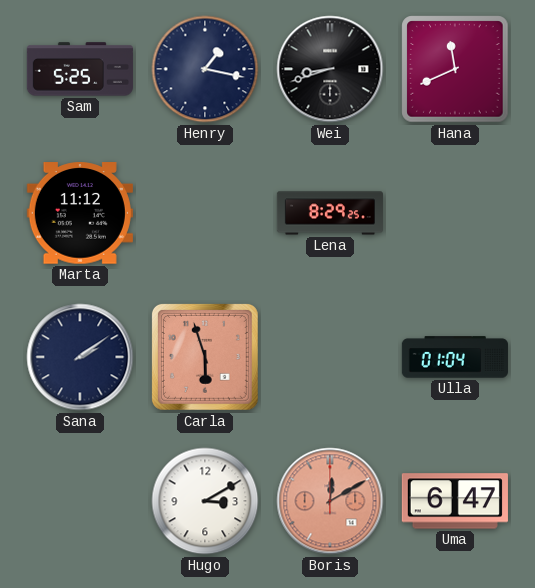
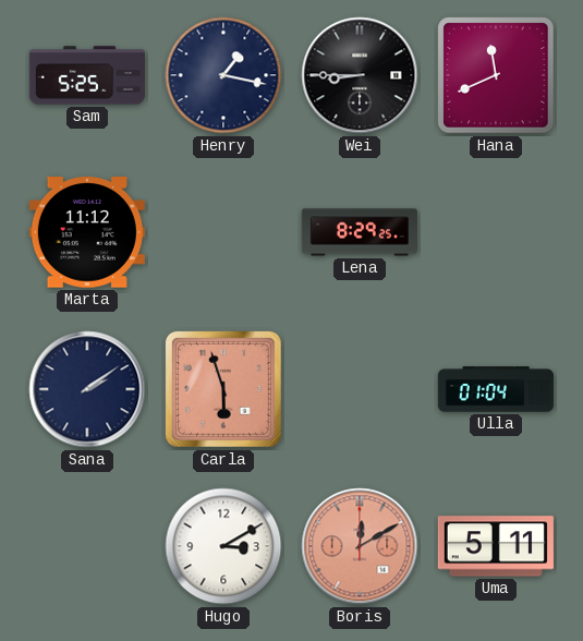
Wei: 8:42 -> 8:45
Uma: 6:47 -> 5:11
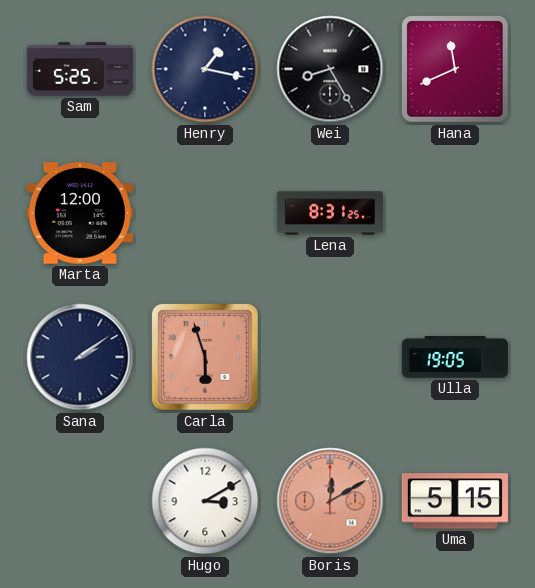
Wei: 8:45 -> 8:25
Marta: 11:12 -> 12:00
Lena: 8:29 -> 8:31
Ulla: 01:04 -> 19:05
Uma: 5:11 -> 5:15
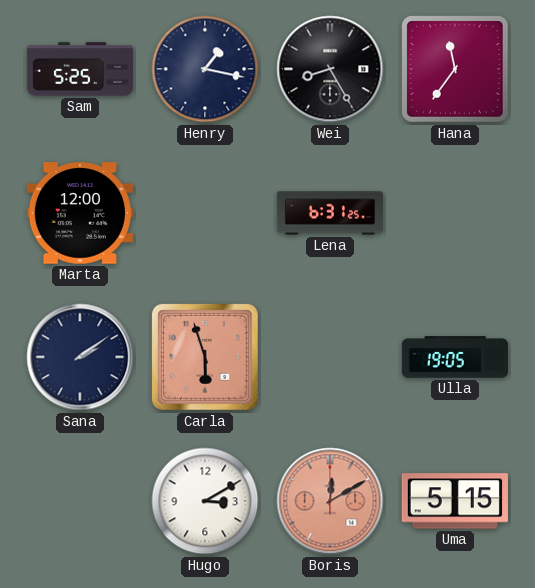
Hana: 11:41 -> 11:36
Lena: 8:31 -> 6:31
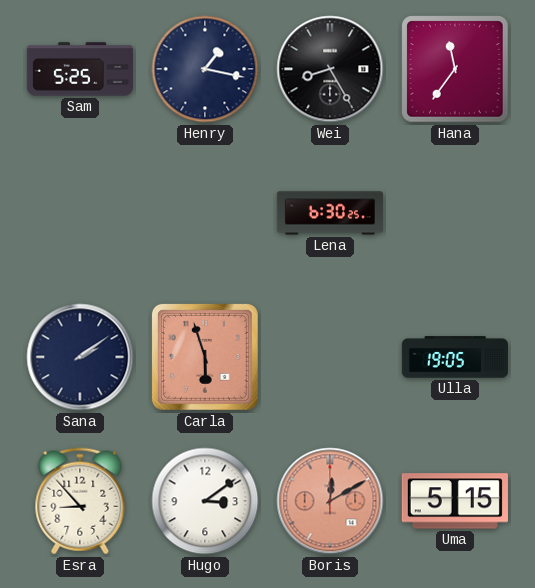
Marta: 12:00 -> none
Lena: 6:31 -> 6:30
Esra: none -> 8:53
Hugo: 3:10 -> 3:09
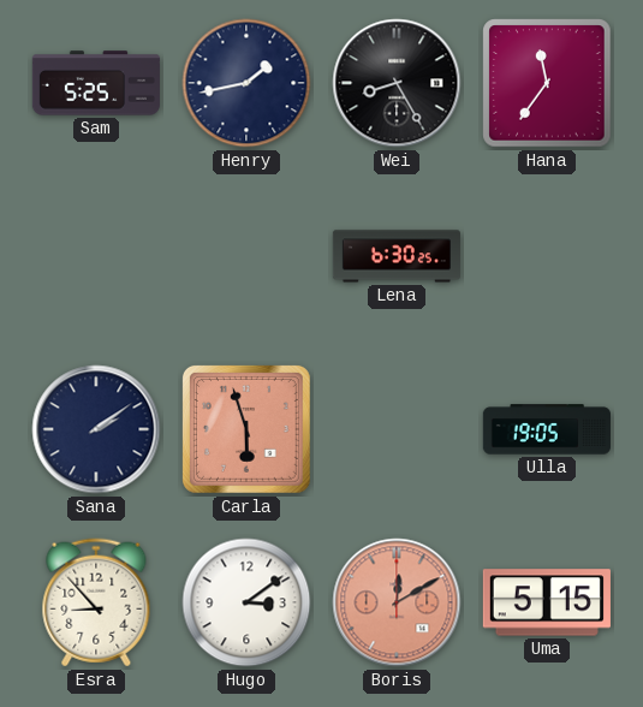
Henry: 1:17 -> 1:43
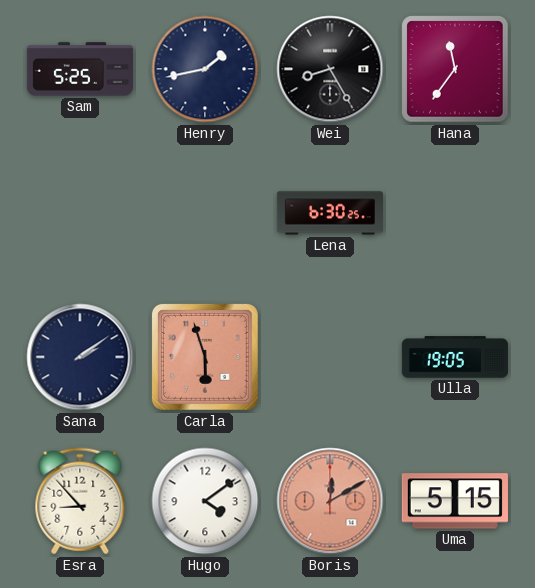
Hugo: 3:09 -> 4:09
